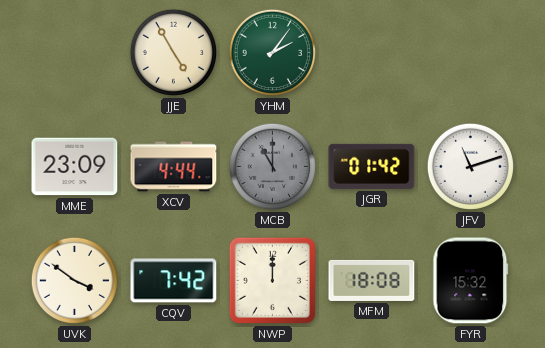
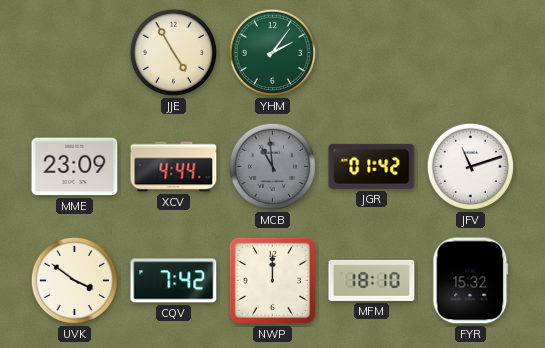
MCB: 11:00 -> 10:59
MFM: 18:08 -> 18:10
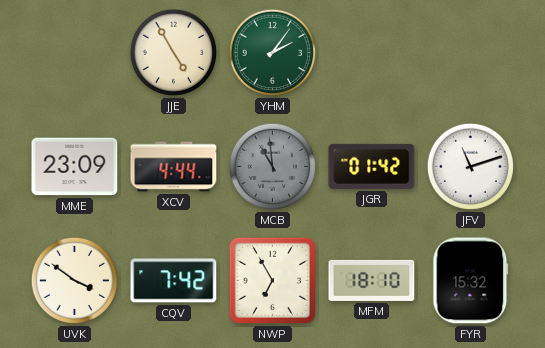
NWP: 12:00 -> 6:55
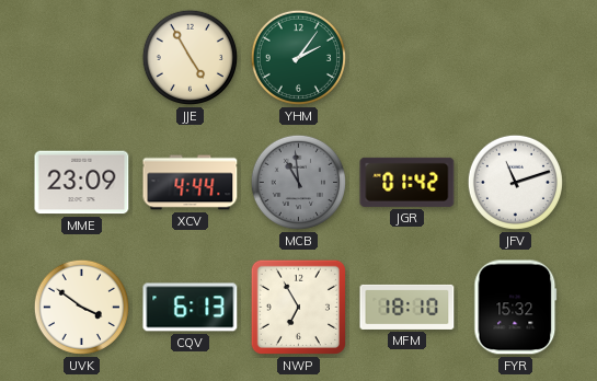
CQV: 7:42 -> 6:13
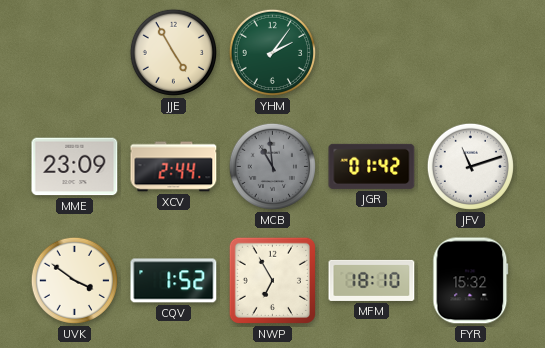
XCV: 4:44 -> 2:44
CQV: 6:13 -> 1:52
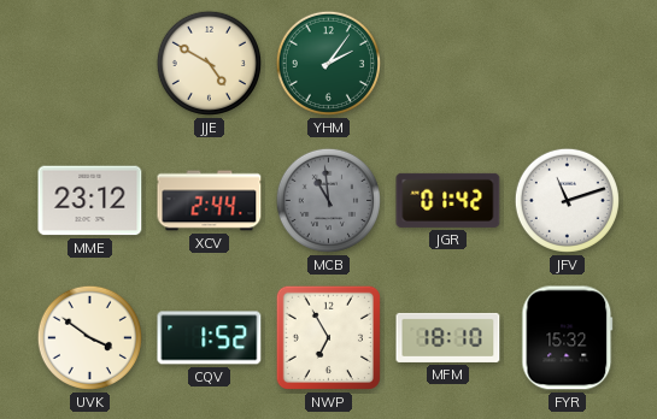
JJE: 4:55 -> 4:50
MME: 23:09 -> 23:12
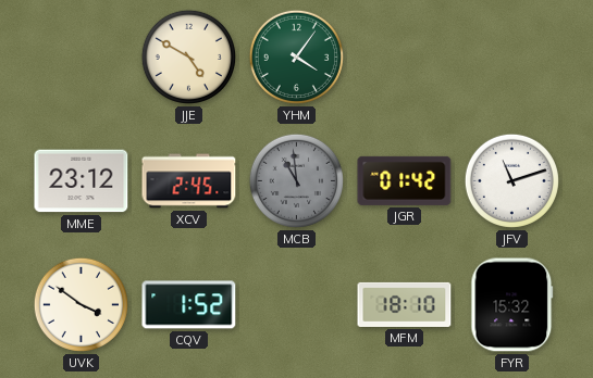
YHM: 2:06 -> 4:06
XCV: 2:44 -> 2:45
NWP: 6:55 -> none
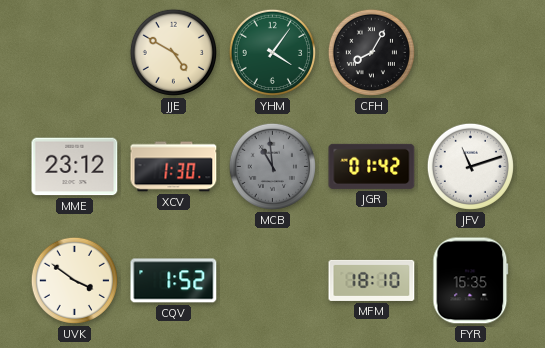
CFH: none -> 8:05
XCV: 2:45 -> 1:30
FYR: 15:32 -> 15:35
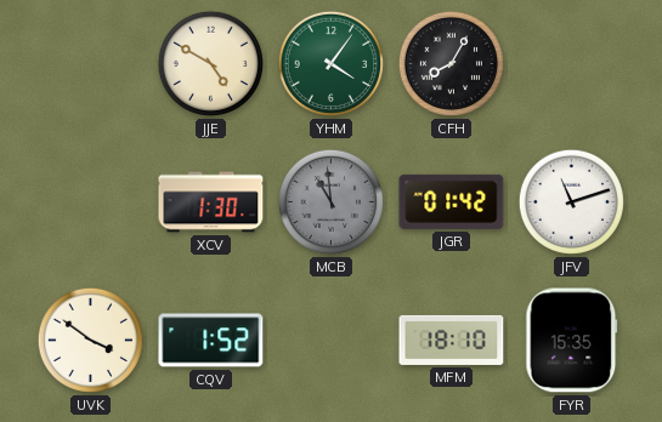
MME: 23:12 -> none
